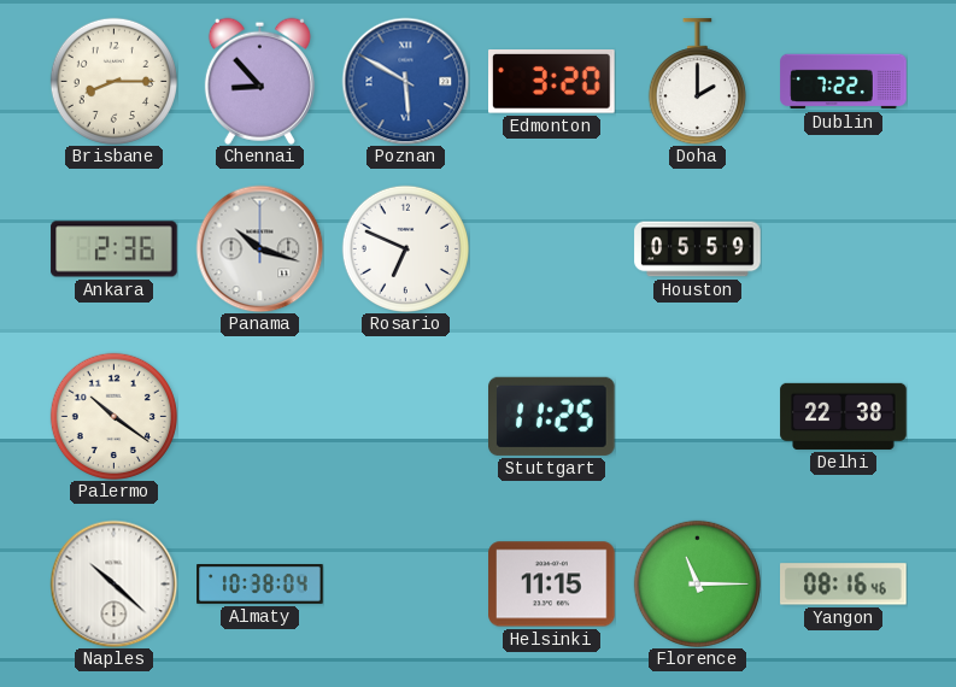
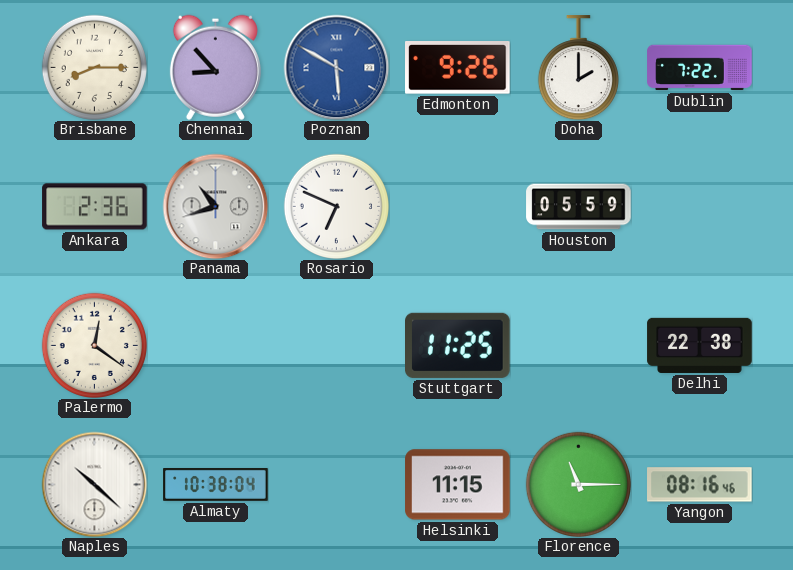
Edmonton: 3:20 -> 9:26
Panama: 10:18 -> 10:42
Palermo: 10:21 -> 12:21
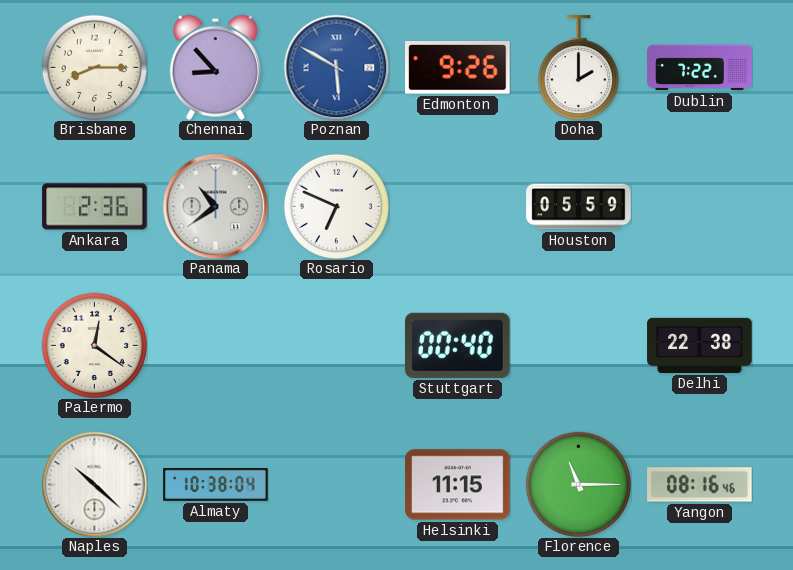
Panama: 10:42 -> 10:39
Stuttgart: 11:25 -> 00:40
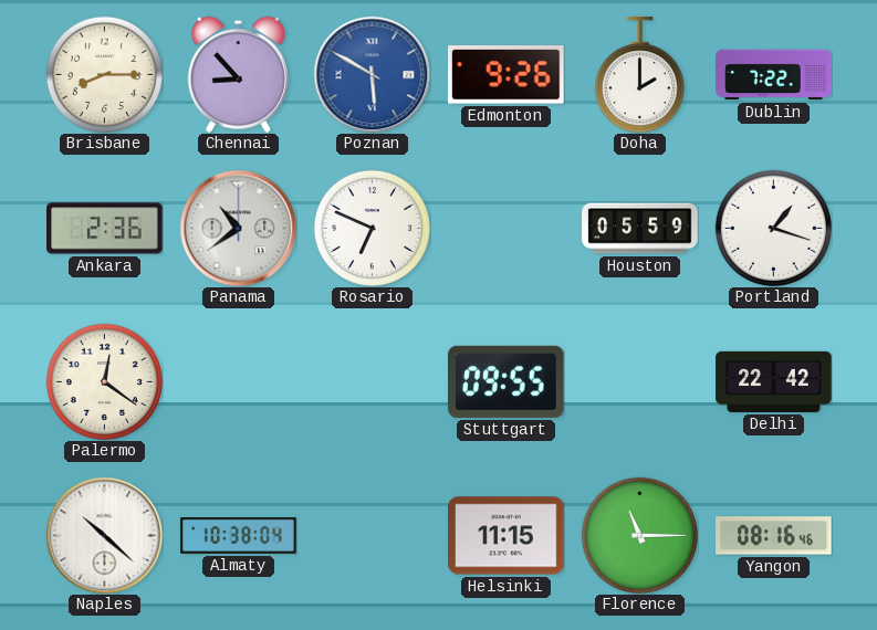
Portland: none -> 1:18
Stuttgart: 00:40 -> 09:55
Delhi: 22:38 -> 22:42
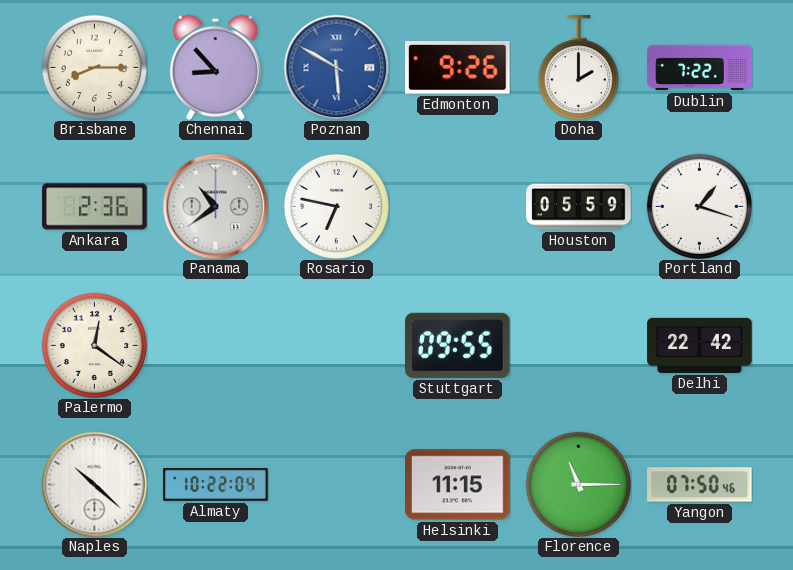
Rosario: 6:49 -> 6:47
Almaty: 10:38 -> 10:22
Yangon: 08:16 -> 07:50
